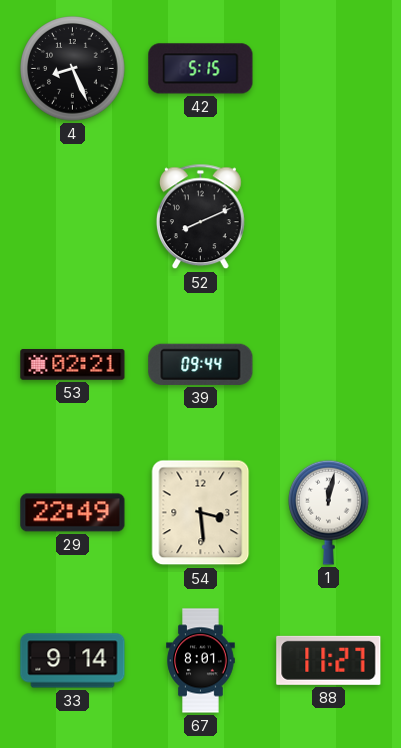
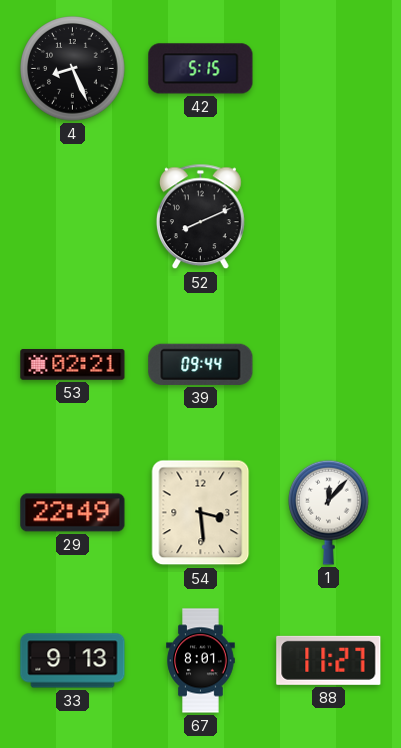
1: 12:02 -> 12:07
33: 9:14 -> 9:13
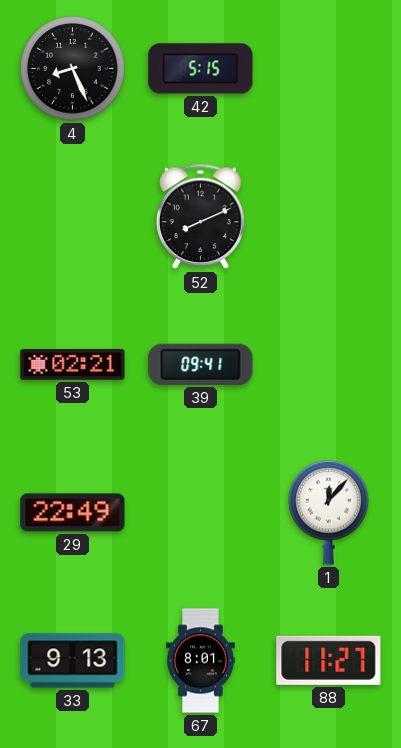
39: 09:44 -> 09:41
54: 3:29 -> none
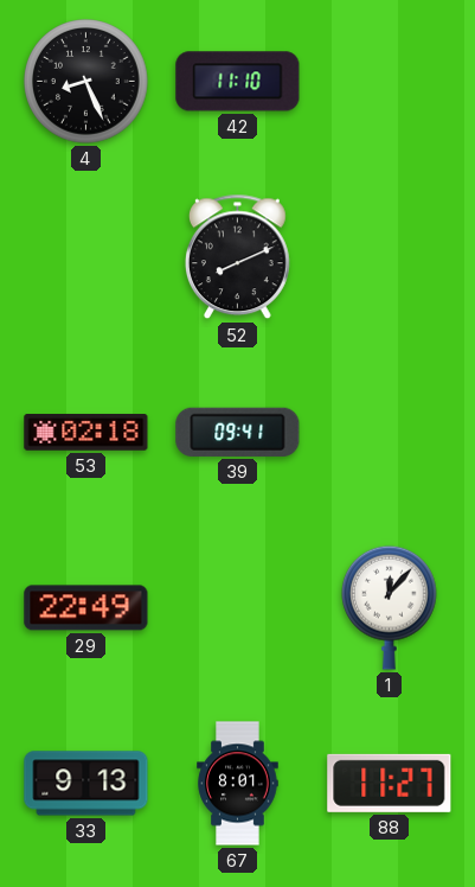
42: 5:15 -> 11:10
53: 02:21 -> 02:18
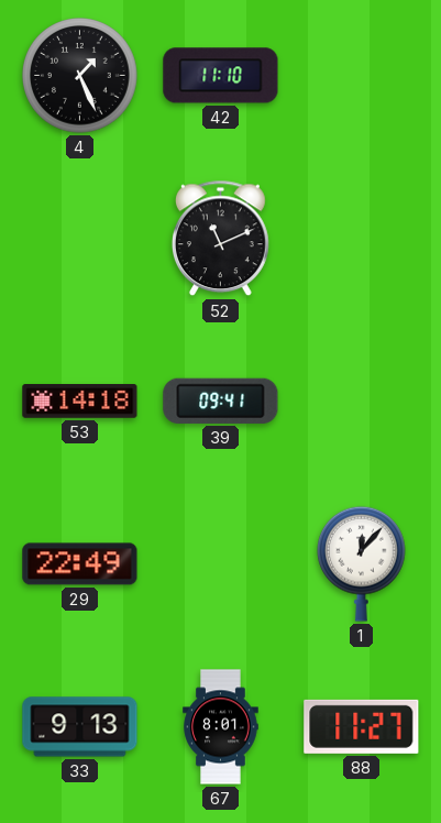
4: 8:26 -> 1:26
52: 8:11 -> 11:11
53: 02:18 -> 14:18
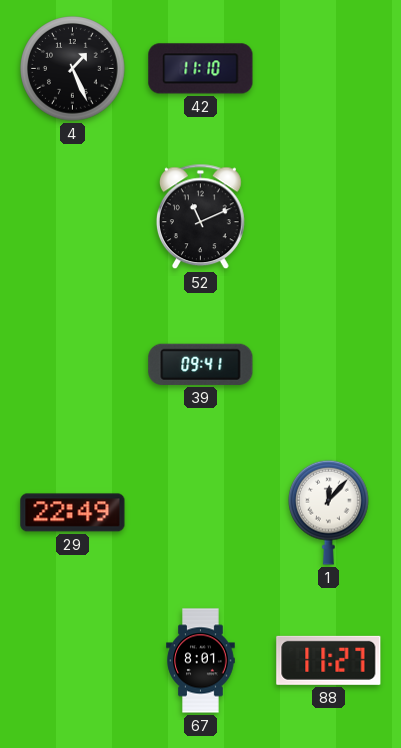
53: 14:18 -> none
33: 9:13 -> none
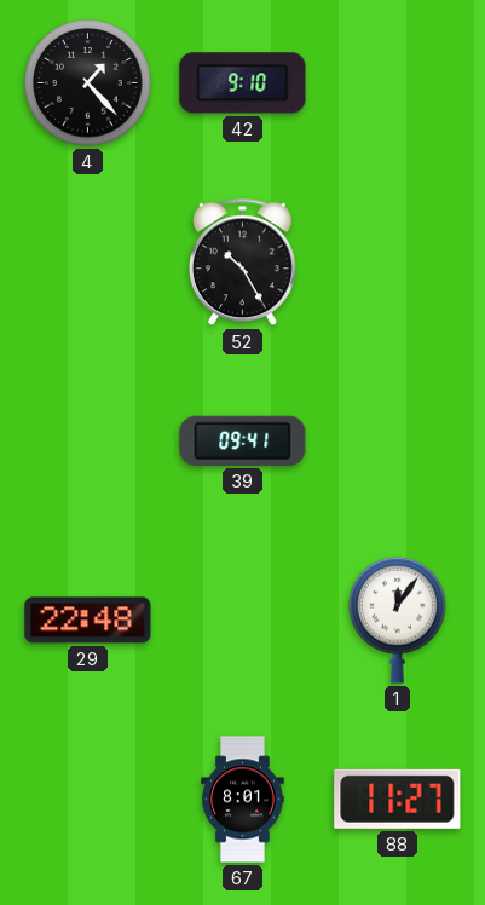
4: 1:26 -> 1:23
42: 11:10 -> 9:10
52: 11:11 -> 10:25
29: 22:49 -> 22:48
1: 12:07 -> 12:06
